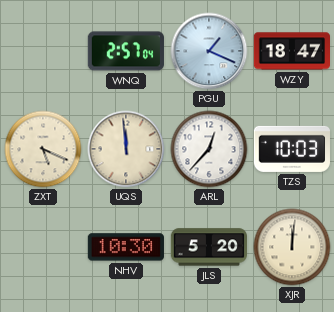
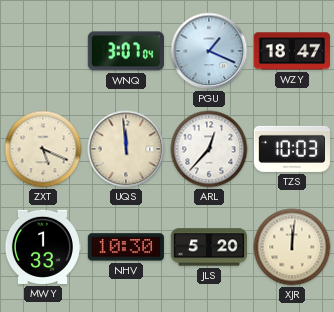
WNQ: 2:57 -> 3:07
MWY: none -> 1:33
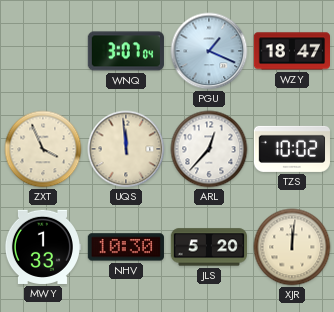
ZXT: 5:19 -> 3:56
TZS: 10:03 -> 10:02
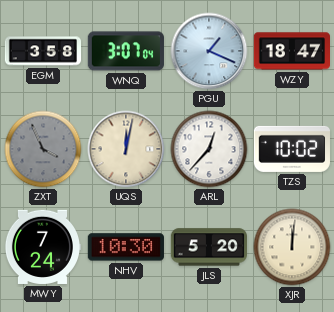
EGM: none -> 3:58
ZXT dial: cream -> grey
UQS: 11:59 -> 12:02
MWY: 1:33 -> 7:24
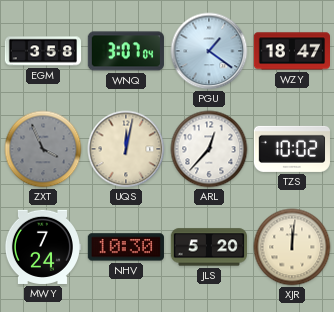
PGU: 1:19 -> 1:21
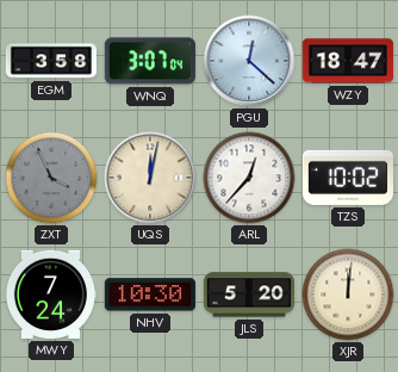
PGU: 1:21 -> 12:22
